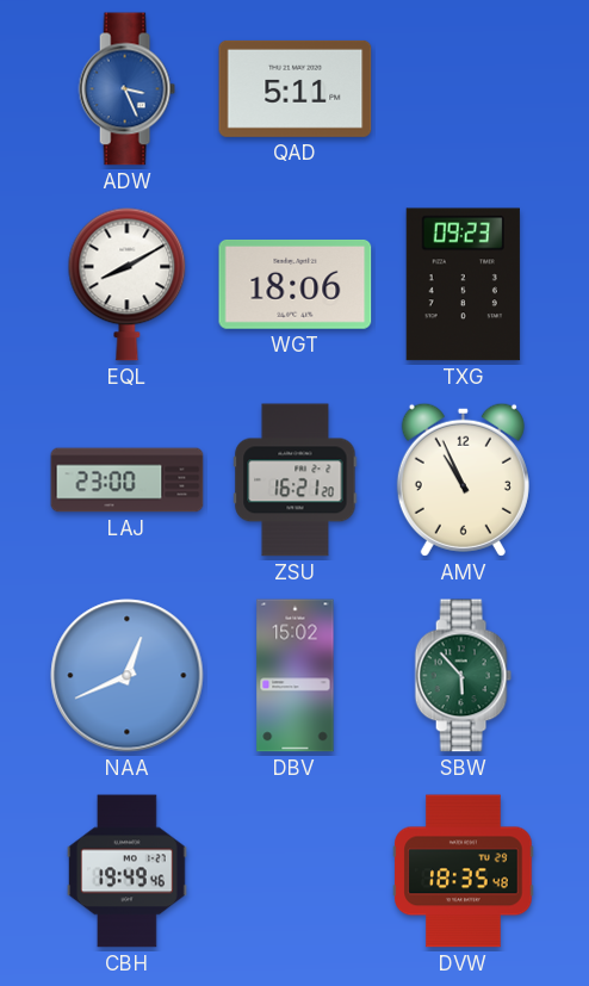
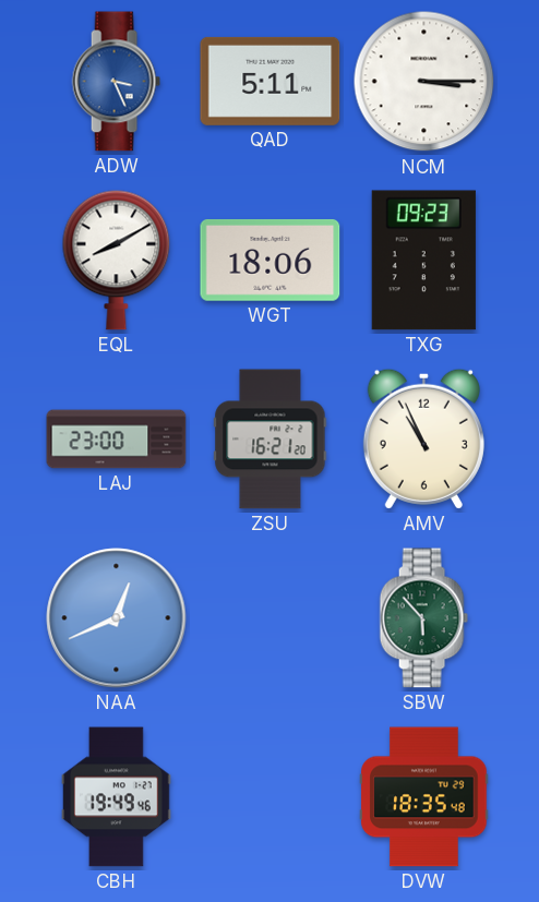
NCM: none -> 3:15
DBV: 15:02 -> none
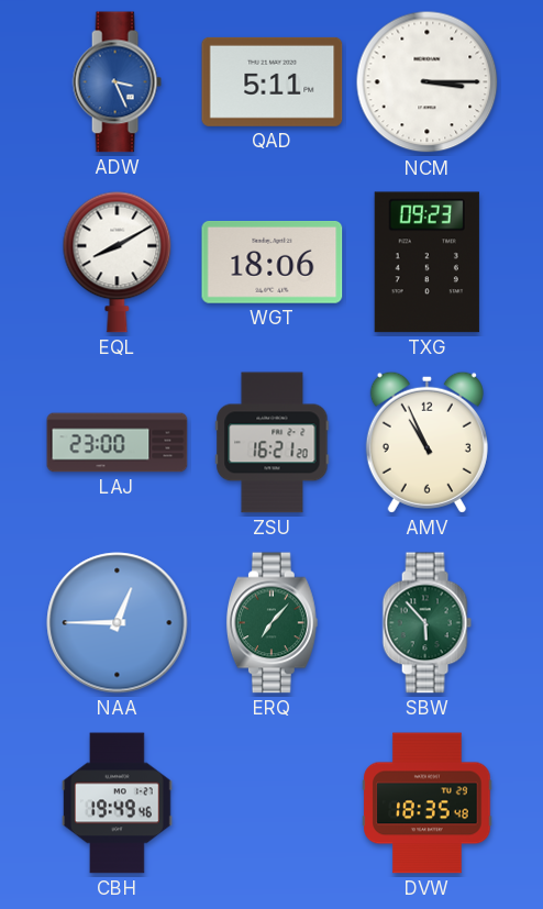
NAA: 12:41 -> 12:45
ERQ: none -> 7:07
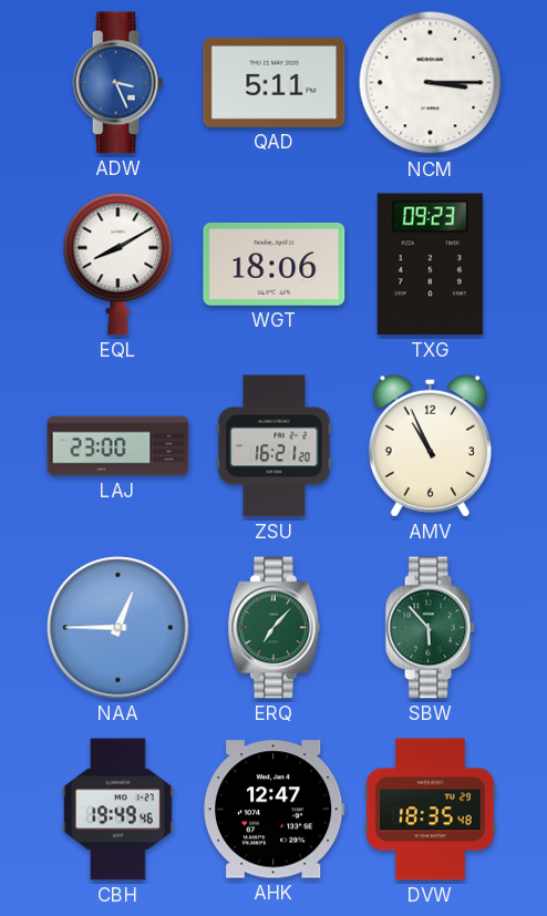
AHK: none -> 12:47
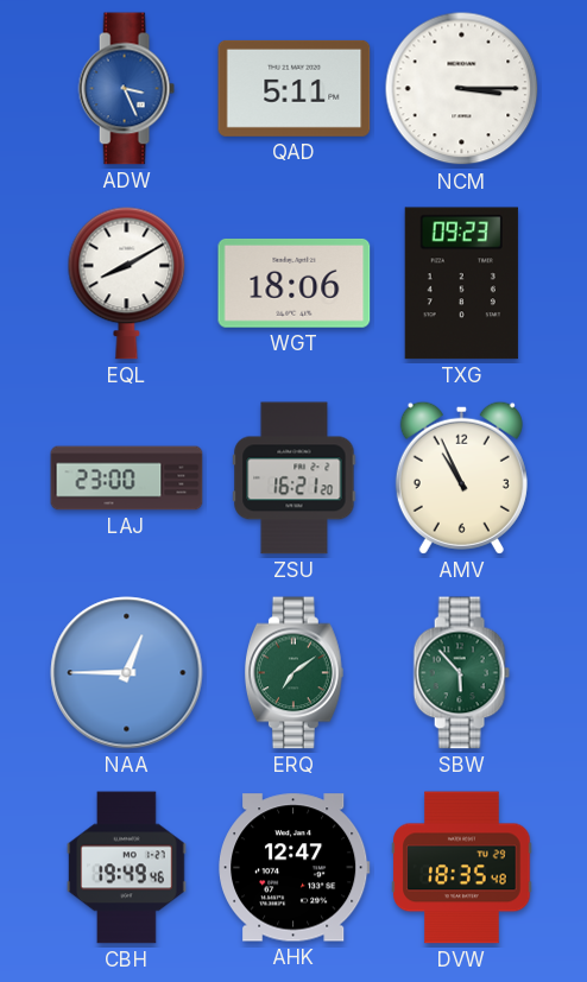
ERQ: 7:07 -> 7:09
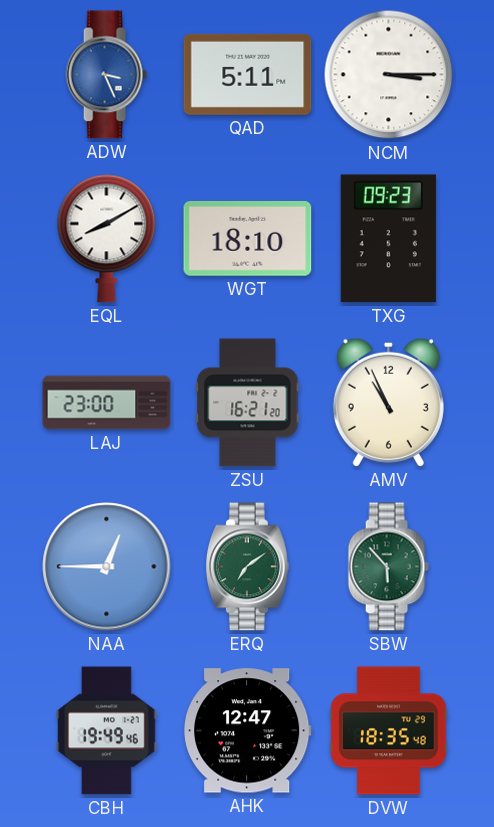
WGT: 18:06 -> 18:10
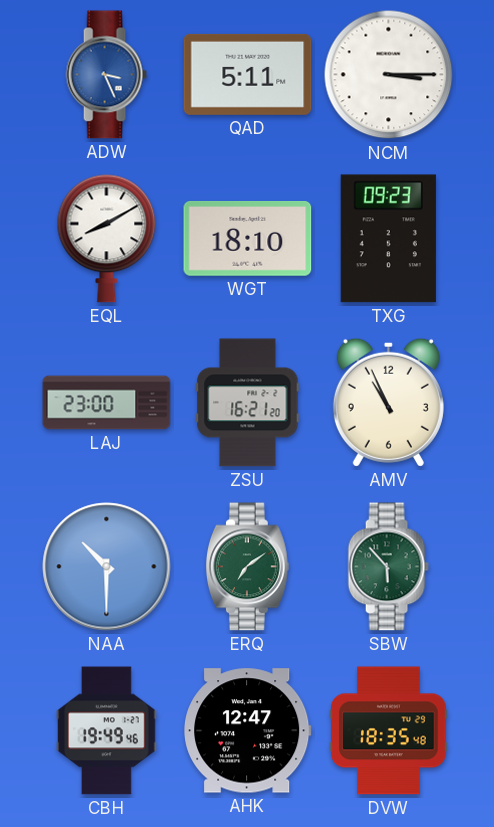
NAA: 12:45 -> 10:30
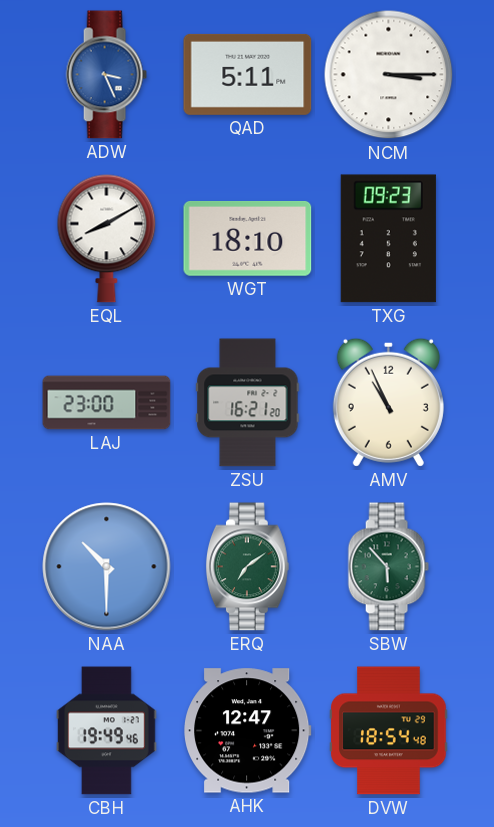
DVW: 18:35 -> 18:54
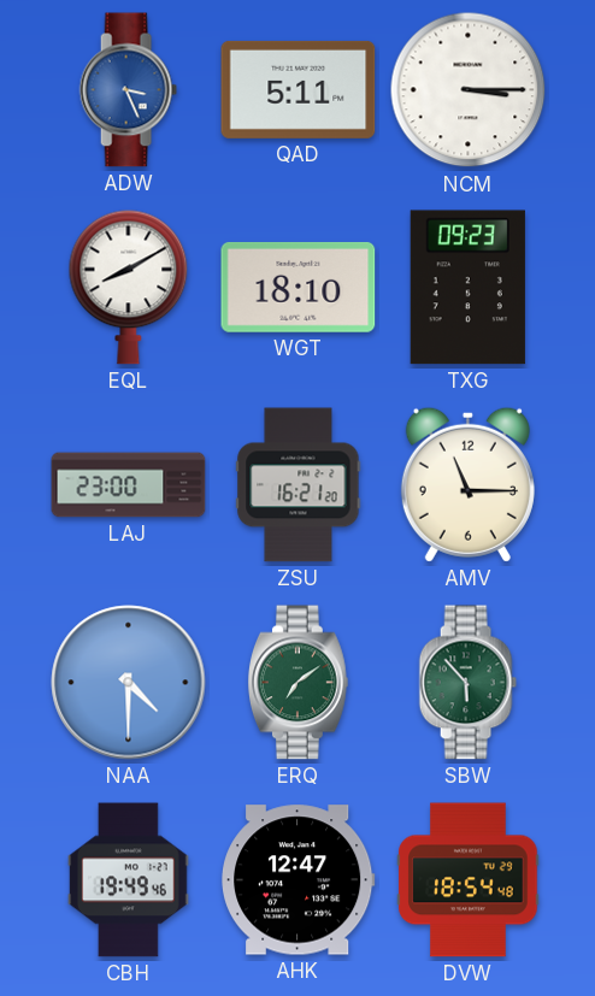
AMV: 10:56 -> 11:15
NAA: 10:30 -> 4:30
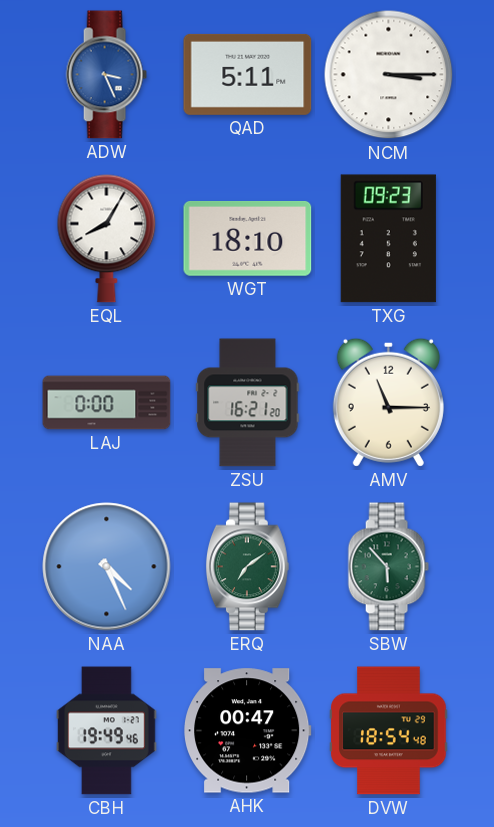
EQL: 8:10 -> 8:05
LAJ: 23:00 -> 0:00
NAA: 4:30 -> 4:26
AHK: 12:47 -> 00:47
